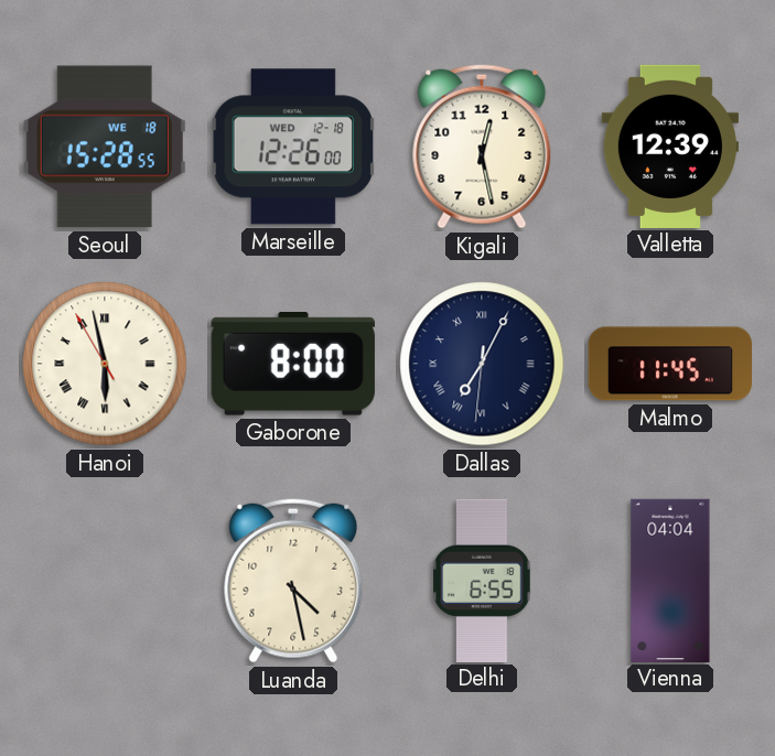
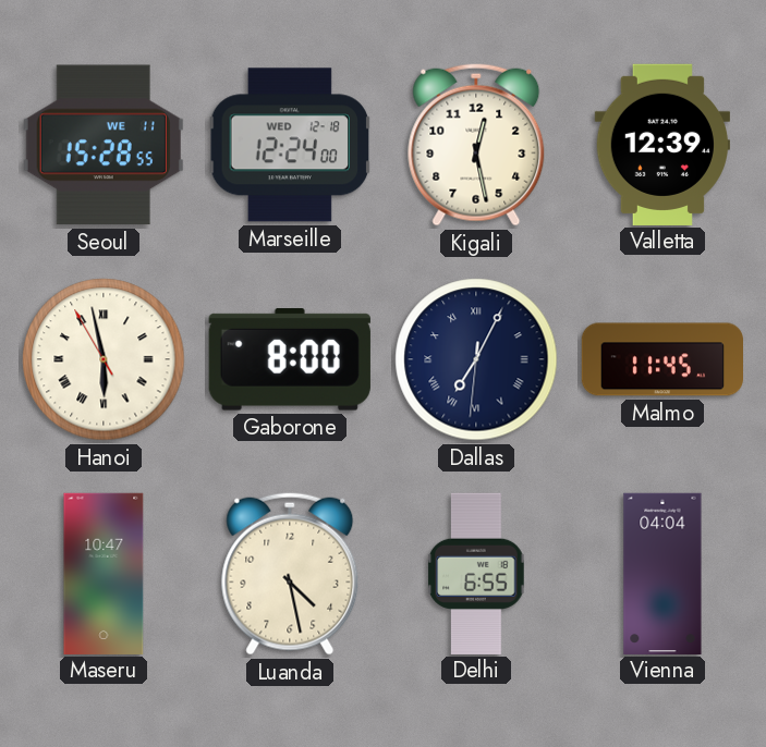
Seoul date: WE 18 -> WE 11
Marseille: 12:26 -> 12:24
Maseru: none -> 10:47
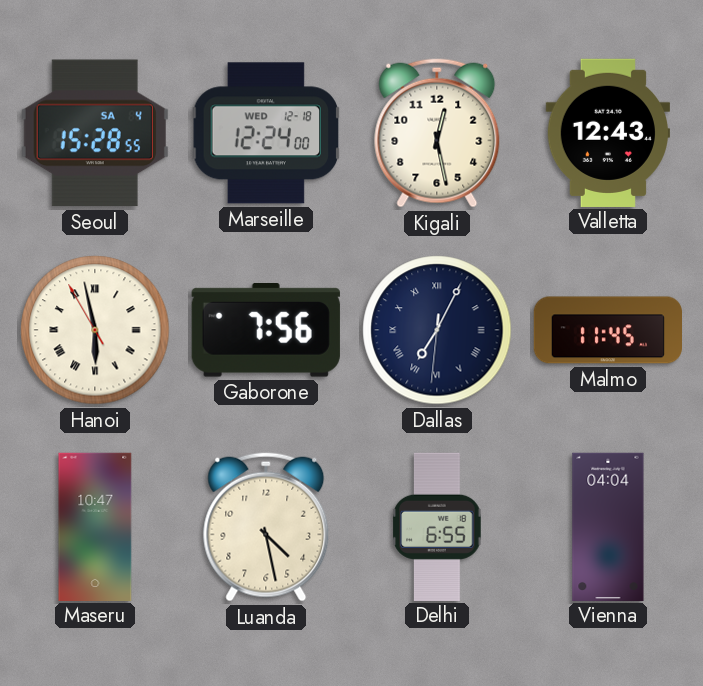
Seoul date: WE 11 -> SA 4
Valletta: 12:39 -> 12:43
Gaborone: 8:00 -> 7:56
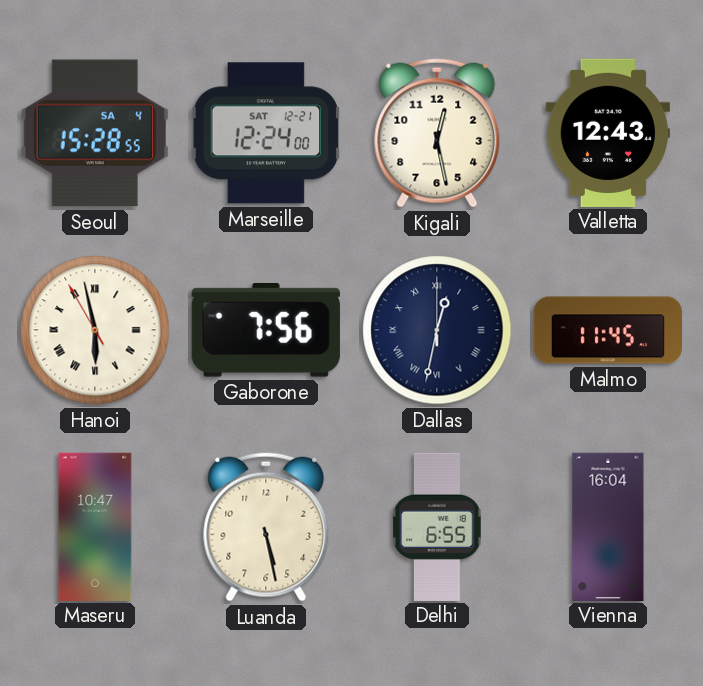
Marseille date: WED 12-18 -> SAT 12-21
Dallas: 7:04 -> 12:32
Luanda: 4:28 -> 5:28
Vienna: 04:04 -> 16:04
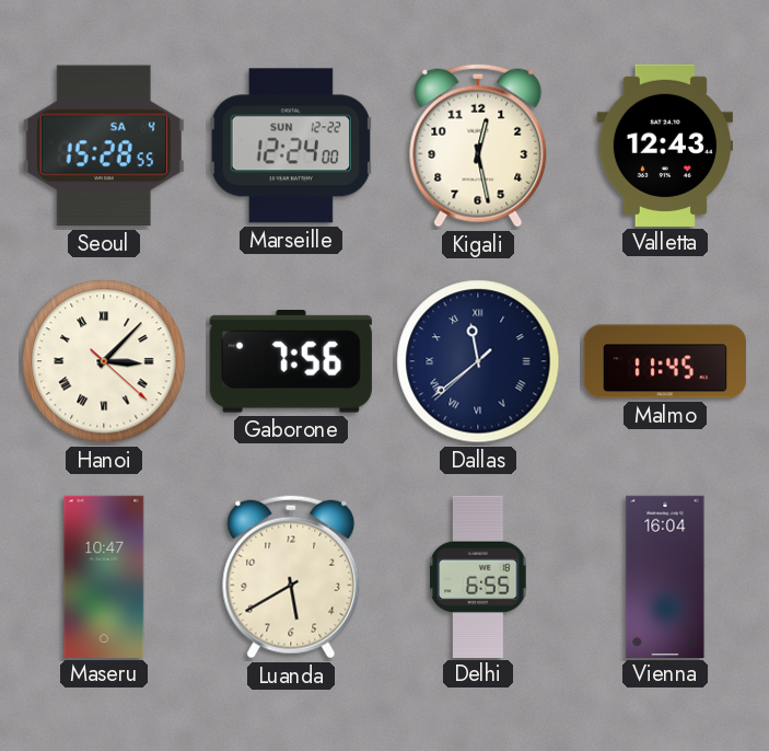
Marseille date: SAT 12-21 -> SUN 12-22
Hanoi: 5:57 -> 3:07
Dallas: 12:32 -> 11:38
Luanda: 5:28 -> 5:40
